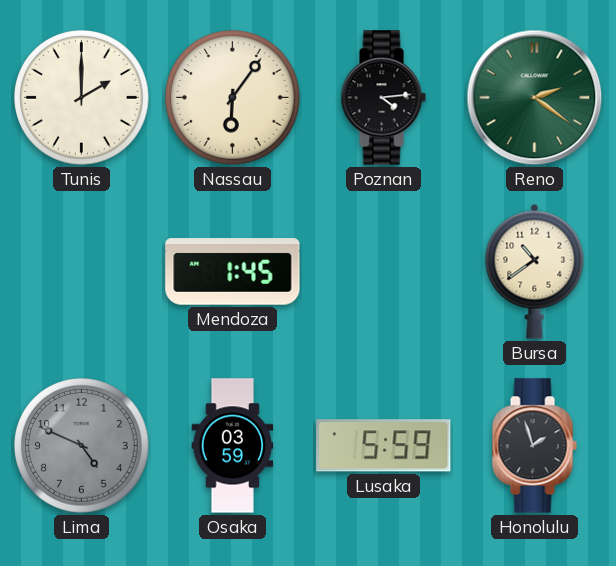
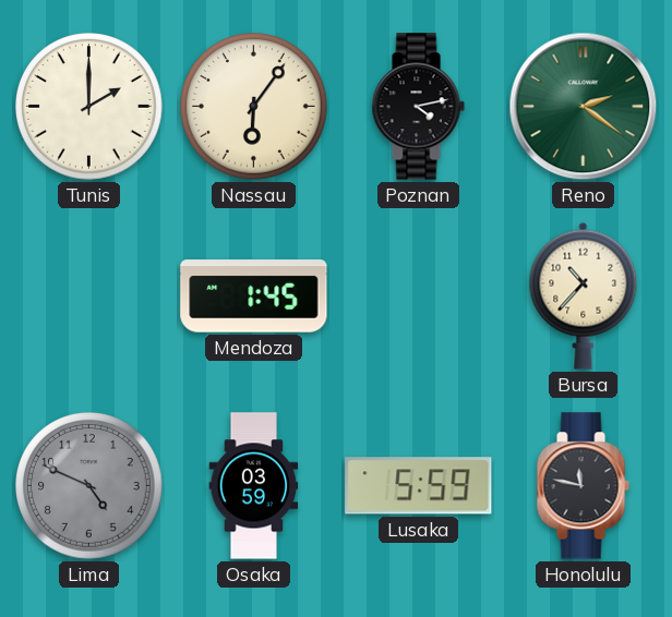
Poznan: 4:14 -> 4:13
Bursa: 10:39 -> 10:37
Honolulu: 1:57 -> 11:47
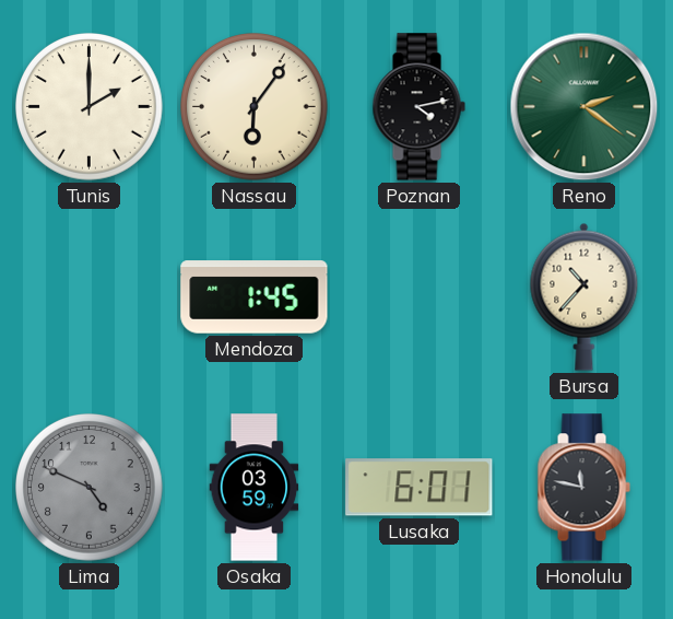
Lusaka: 5:59 -> 6:01
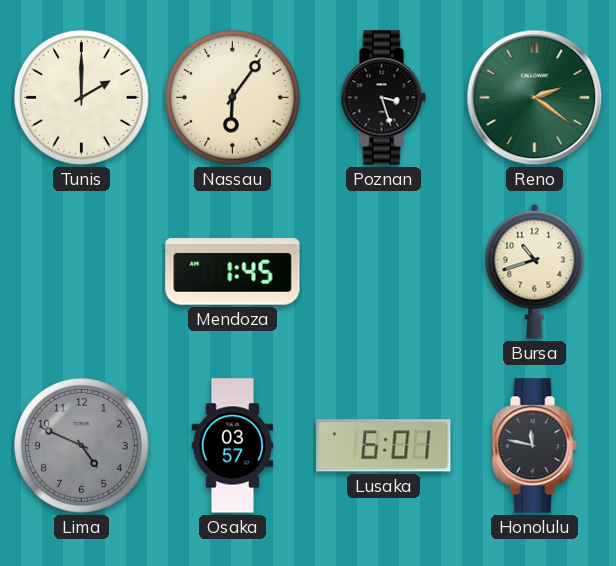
Poznan: 4:13 -> 3:27
Bursa: 10:37 -> 10:42
Osaka: 03:59 -> 03:57
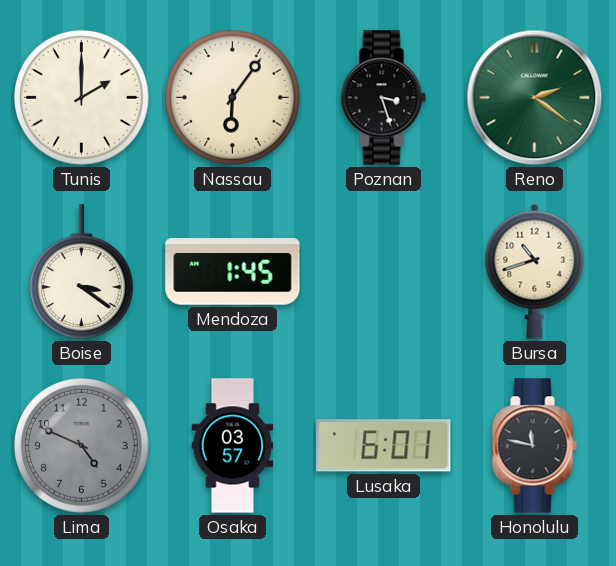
Boise: none -> 3:21
